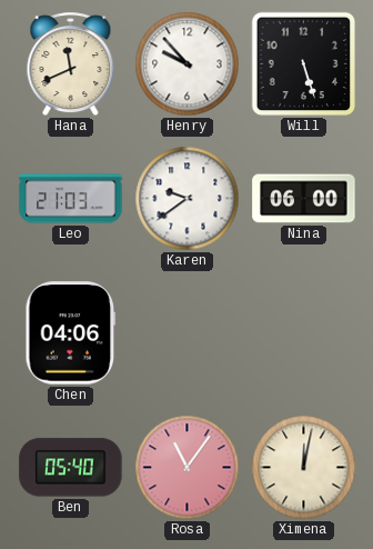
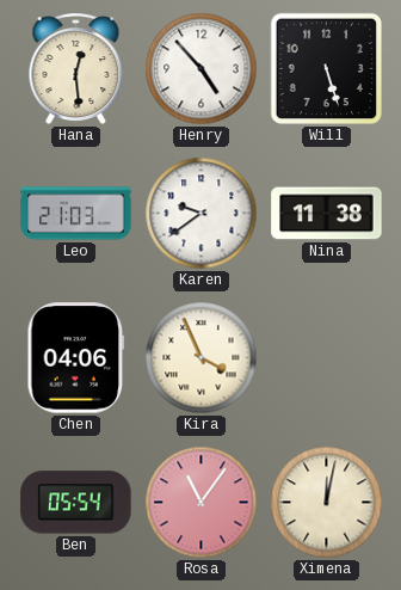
Hana: 11:41 -> 12:29
Henry: 9:53 -> 4:53
Nina: 06:00 -> 11:38
Kira: none -> 3:56
Ben: 05:40 -> 05:54
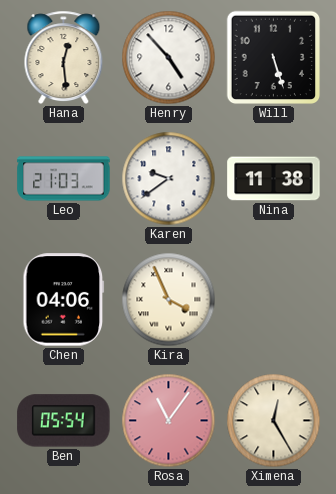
Ximena: 12:02 -> 12:25
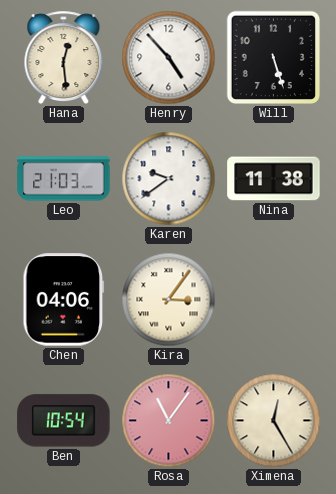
Kira: 3:56 -> 3:06
Ben: 05:54 -> 10:54
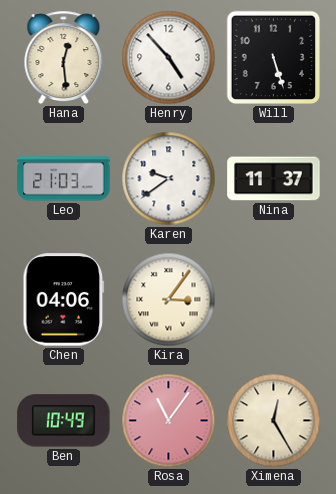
Nina: 11:38 -> 11:37
Ben: 10:54 -> 10:49
